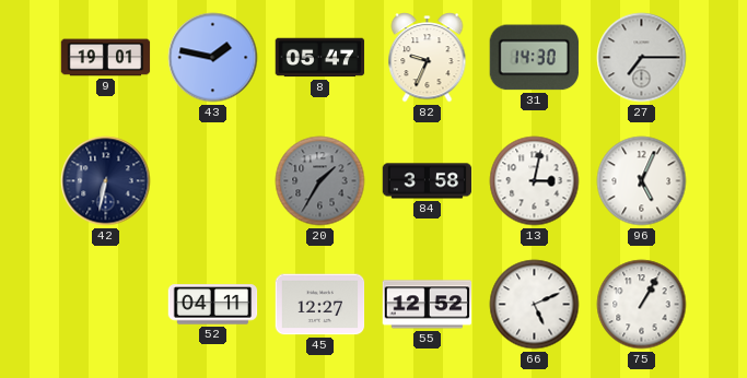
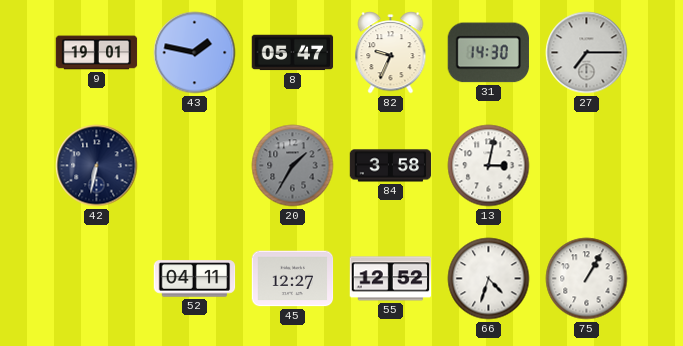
96: 5:04 -> none
66: 5:11 -> 4:33
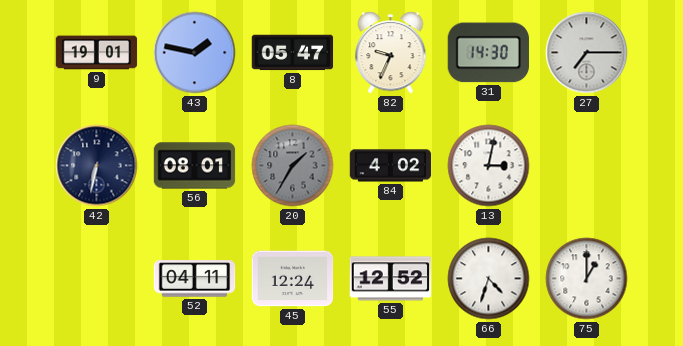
56: none -> 08:01
84: 3:58 -> 4:02
45: 12:27 -> 12:24
75: 1:05 -> 1:00
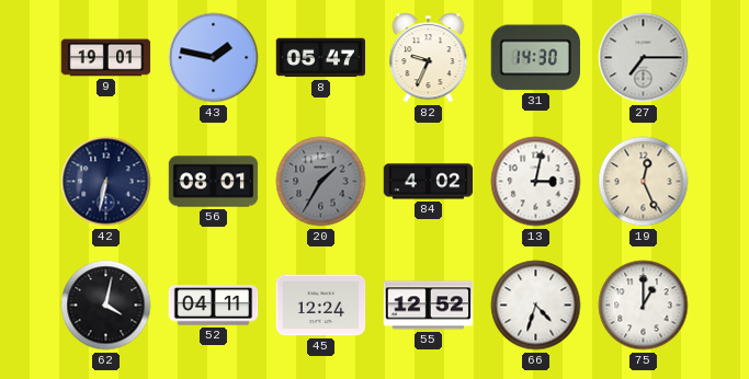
19: none -> 12:26
62: none -> 4:02
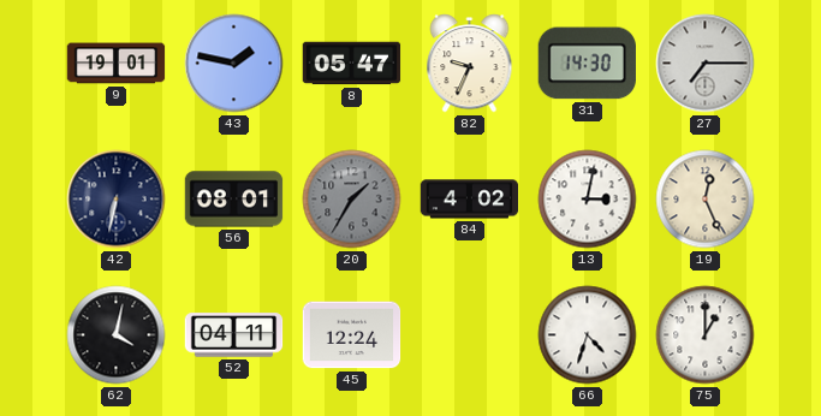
55: 12:52 -> none
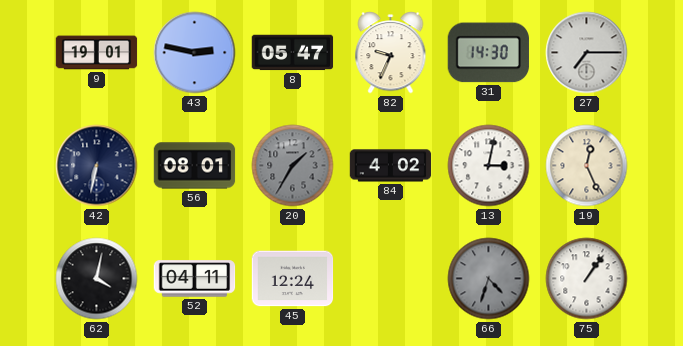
43: 1:47 -> 2:47
66 dial: white -> grey
75: 1:00 -> 1:06
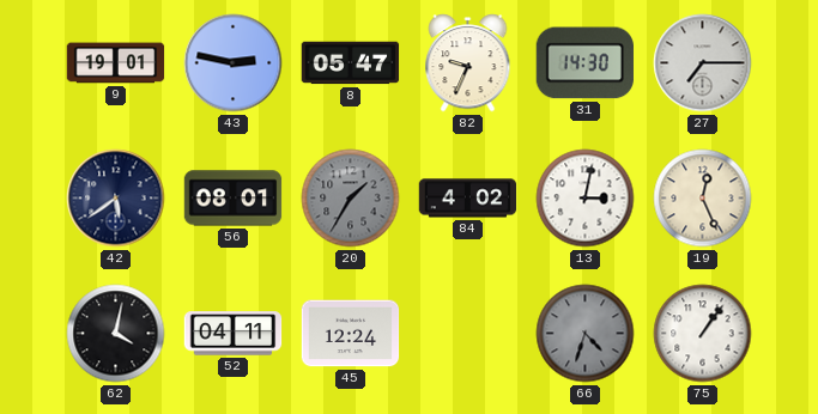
42: 6:32 -> 5:39
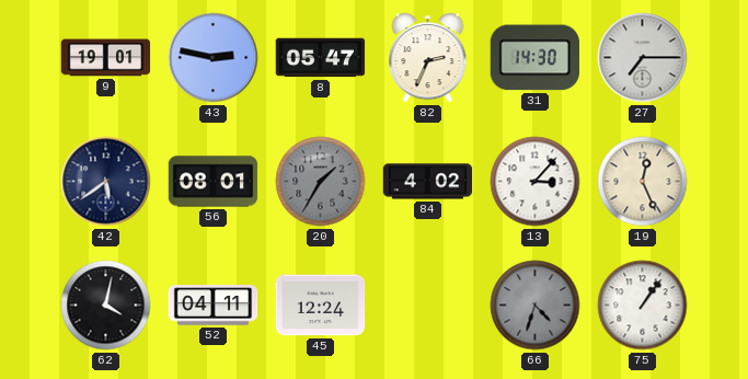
82: 9:34 -> 2:34
13: 3:02 -> 3:07
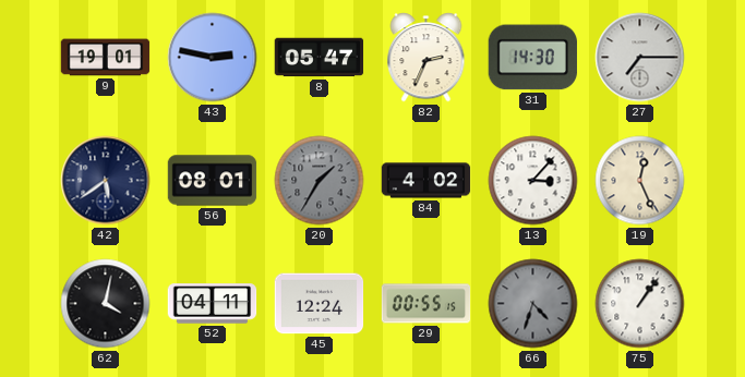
29: none -> 00:55
